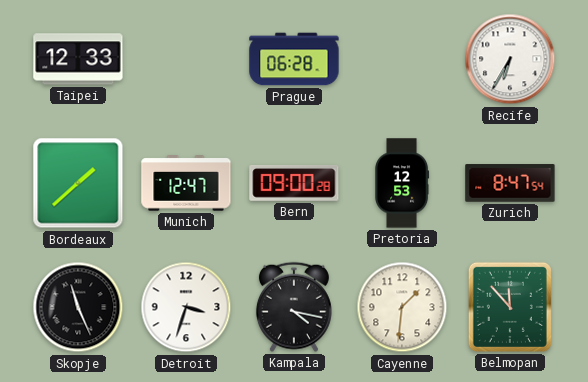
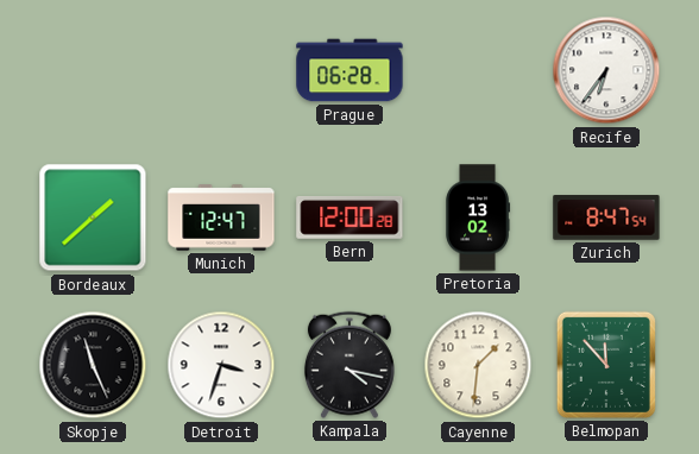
Taipei: 12:33 -> none
Recife: 6:35 -> 6:36
Bern: 09:00 -> 12:00
Pretoria: 12:53 -> 13:02
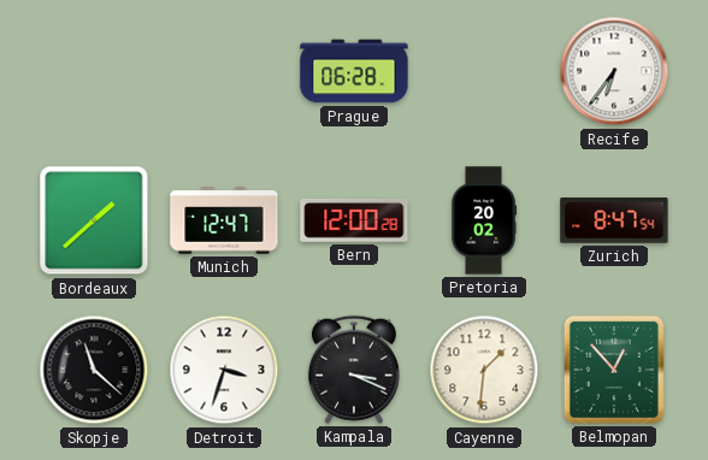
Pretoria: 13:02 -> 20:02
Skopje: 11:26 -> 11:22
Kampala: 4:17 -> 3:19
Belmopan: 11:53 -> 12:53
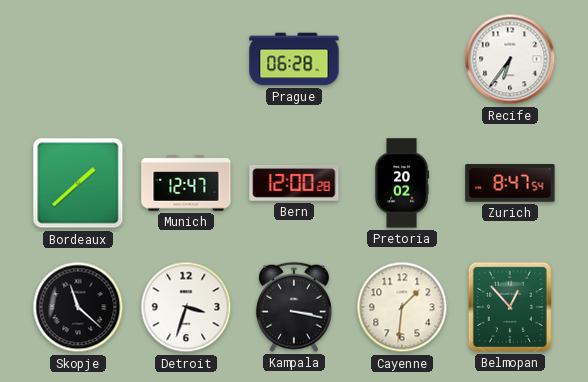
Kampala: 3:19 -> 3:17
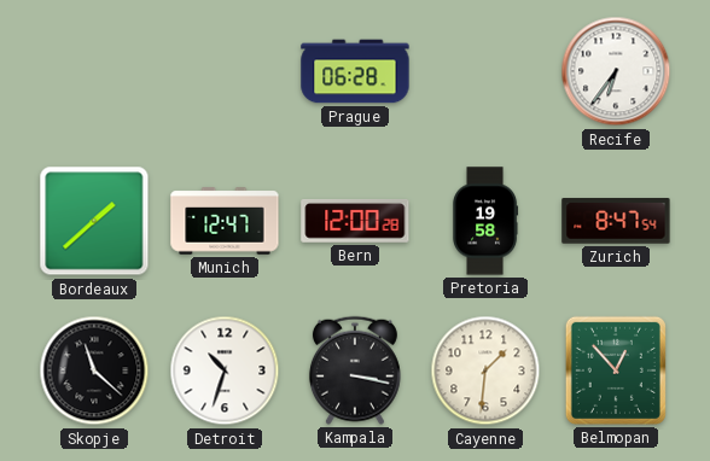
Pretoria: 20:02 -> 19:58
Detroit: 3:33 -> 10:33
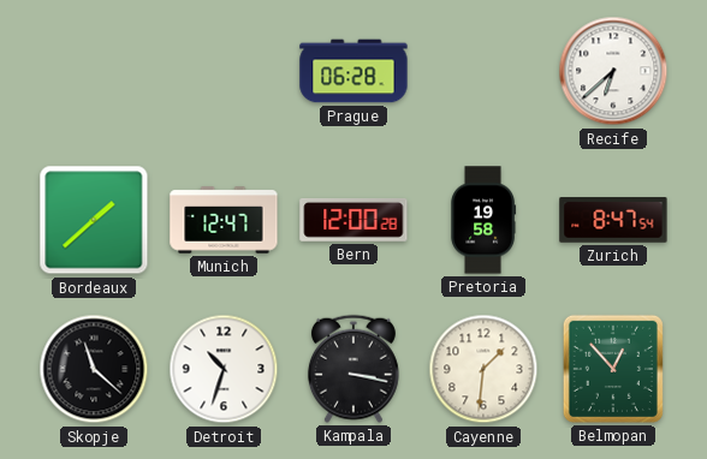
Recife: 6:36 -> 6:38
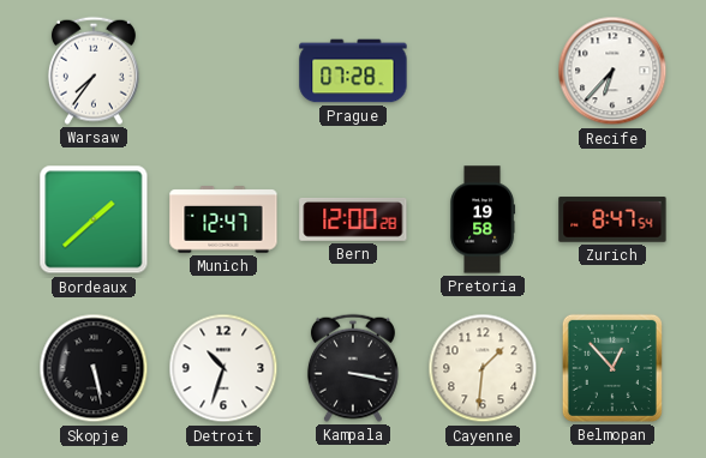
Warsaw: none -> 7:36
Prague: 06:28 -> 07:28
Recife: 6:38 -> 6:37
Skopje: 11:22 -> 5:28
